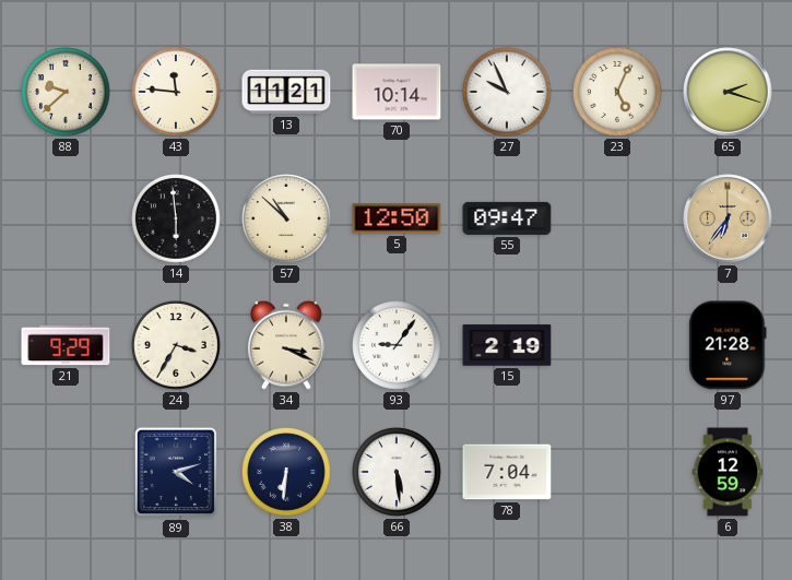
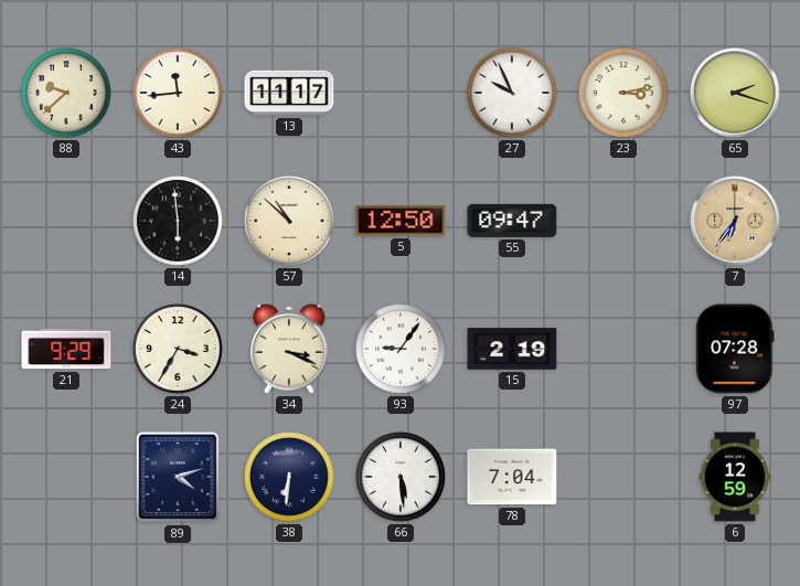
43: 11:46 -> 11:44
13: 11:21 -> 11:17
70: 10:14 -> none
23: 5:04 -> 3:13
97: 21:28 -> 07:28
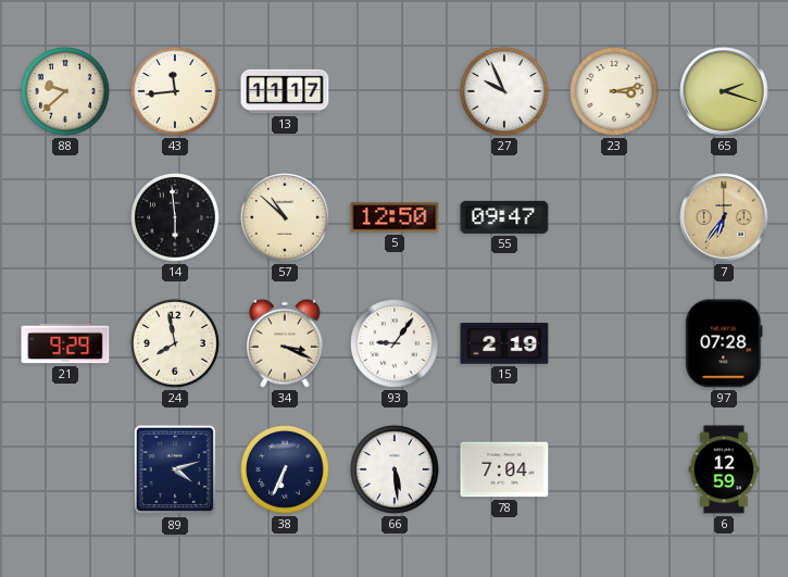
24: 3:35 -> 7:58
38: 6:31 -> 6:34
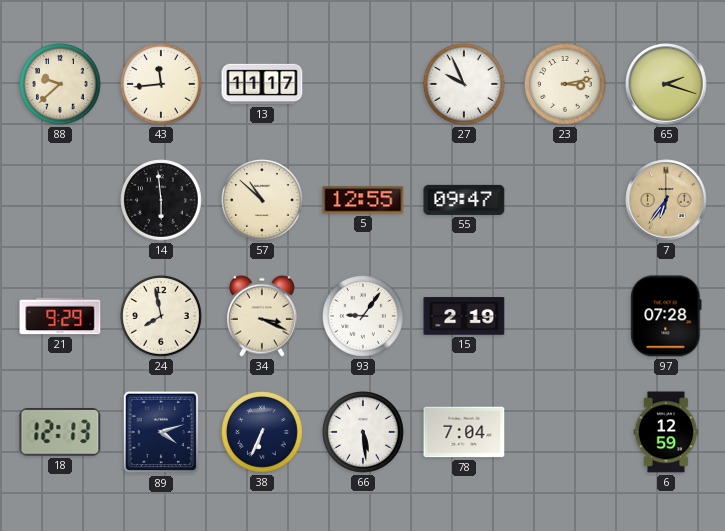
5: 12:50 -> 12:55
18: none -> 12:13
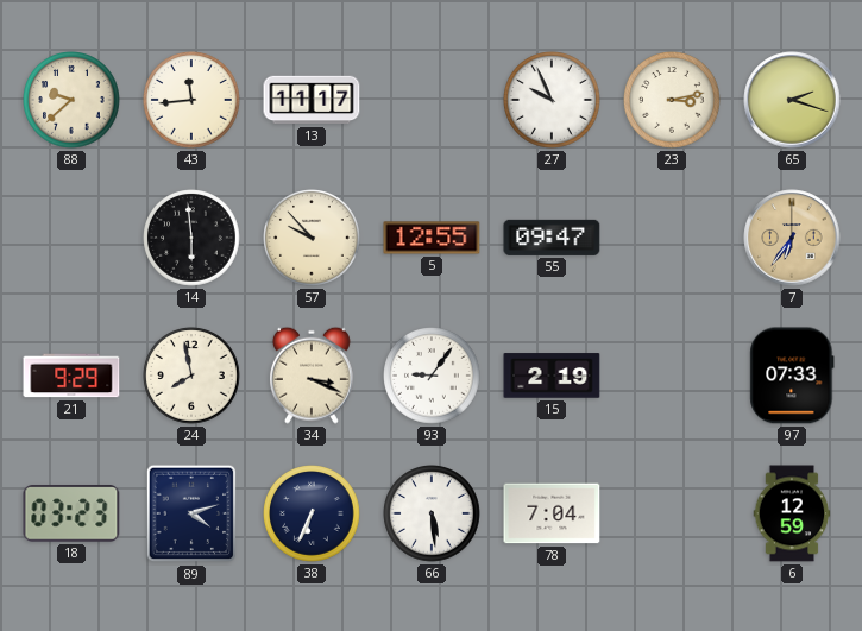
57: 10:52 -> 9:53
97: 07:28 -> 07:33
18: 12:13 -> 03:23
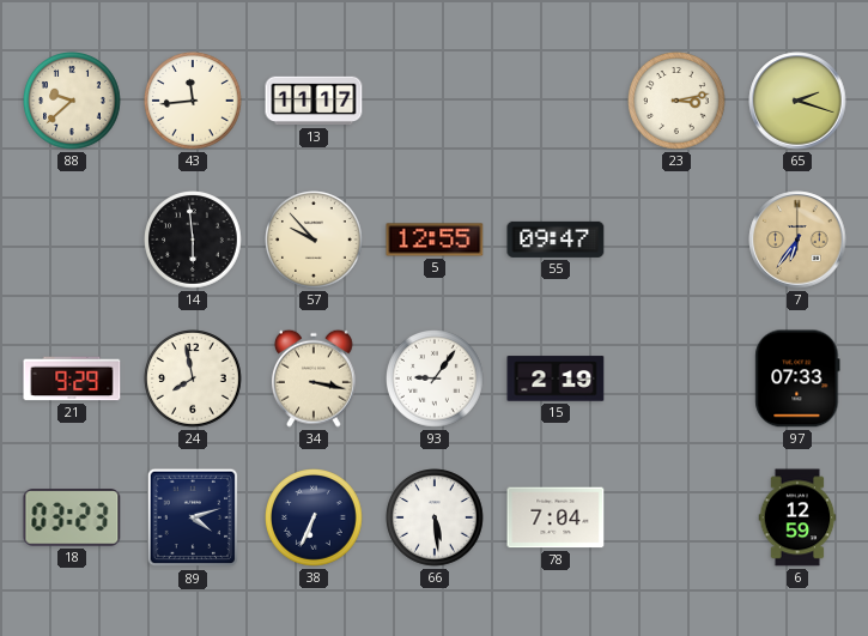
27: 9:56 -> none
34: 3:19 -> 3:17
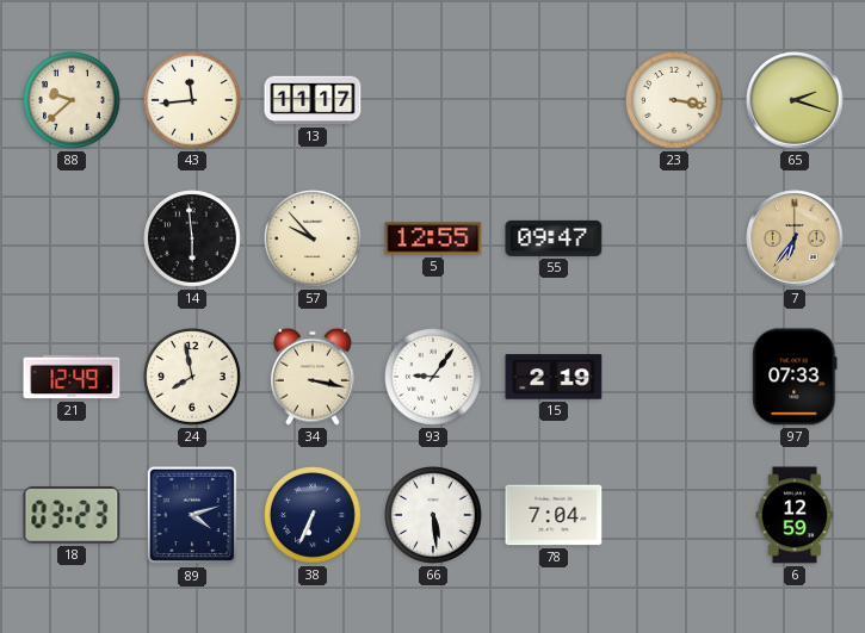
23: 3:13 -> 3:17
21: 9:29 -> 12:49
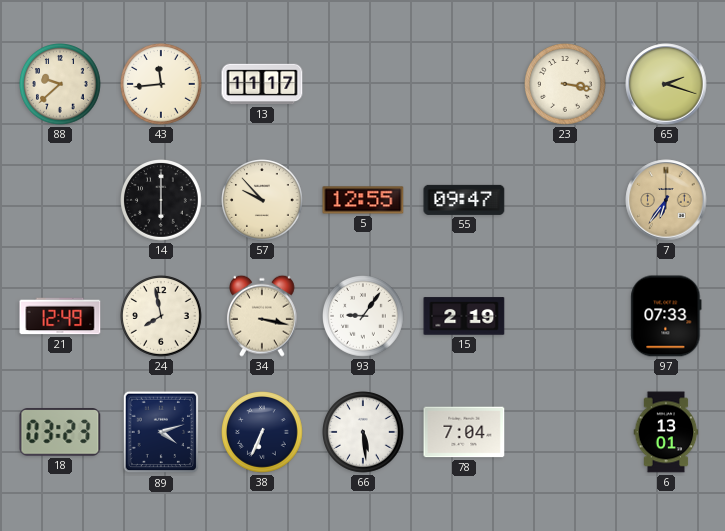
14: 5:59 -> 6:00
6: 12:59 -> 13:01
